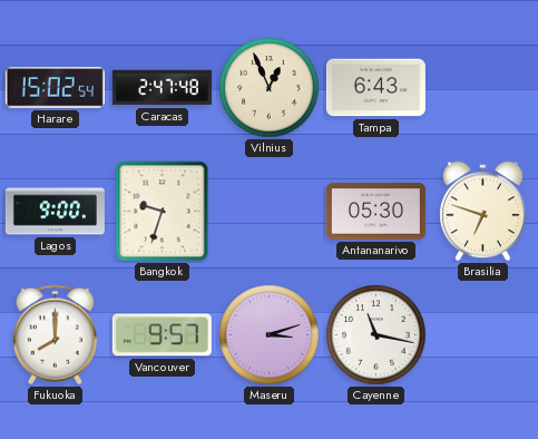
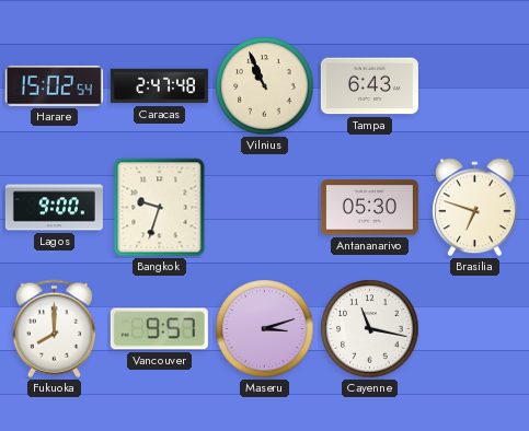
Vilnius: 12:56 -> 10:56
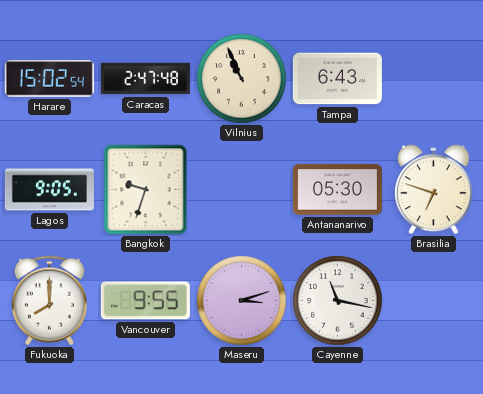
Lagos: 9:00 -> 9:05
Vancouver: 9:57 -> 9:55
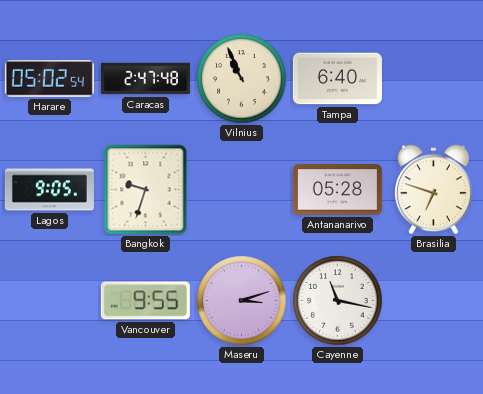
Harare: 15:02 -> 05:02
Tampa: 6:43 -> 6:40
Antananarivo: 05:30 -> 05:28
Fukuoka: 8:00 -> none
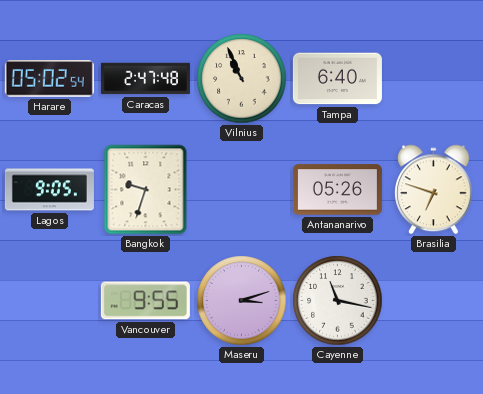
Antananarivo: 05:28 -> 05:26
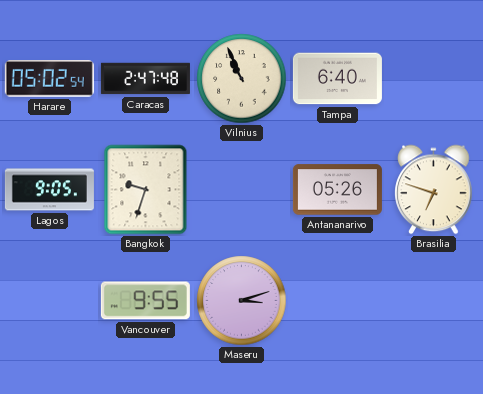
Cayenne: 11:17 -> none
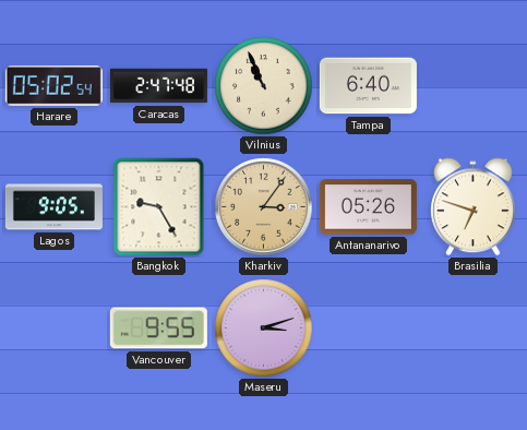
Bangkok: 9:33 -> 9:25
Kharkiv: none -> 3:06
